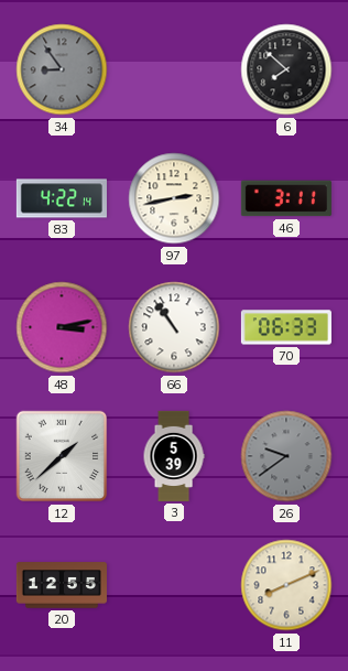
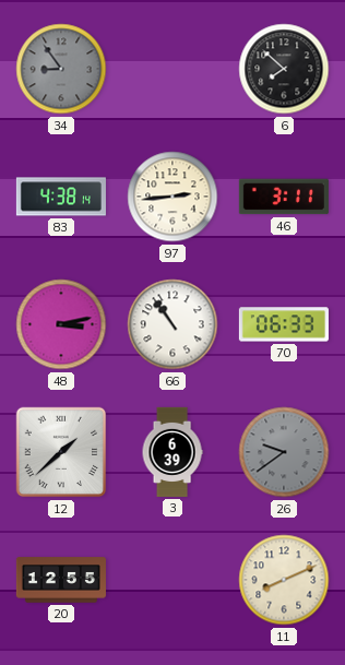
83: 4:22 -> 4:38
97: 2:43 -> 2:44
3: 5:39 -> 6:39
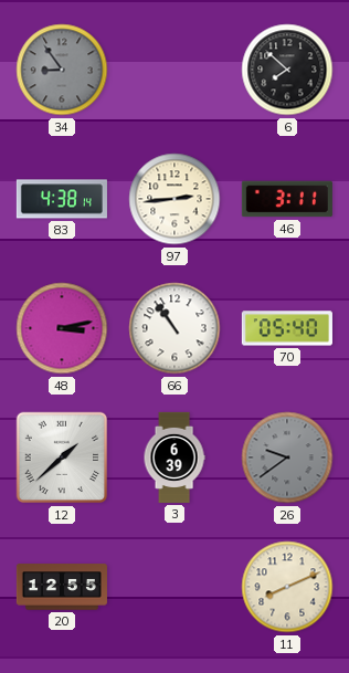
70: 06:33 -> 05:40
